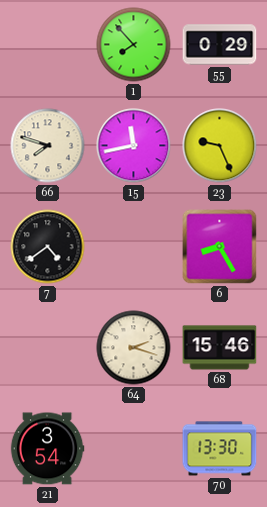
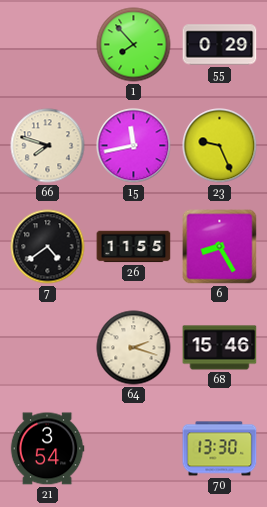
26: none -> 11:55
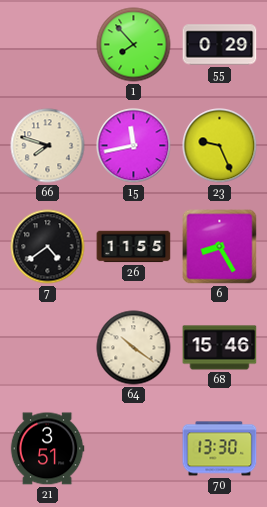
64: 2:18 -> 10:21
21: 3:54 -> 3:51
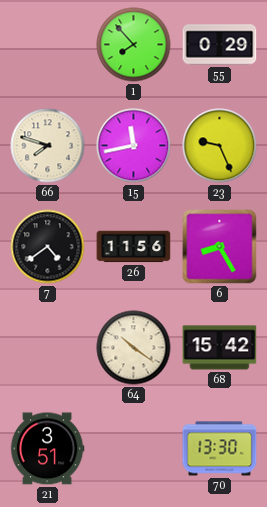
26: 11:55 -> 11:56
68: 15:46 -> 15:42
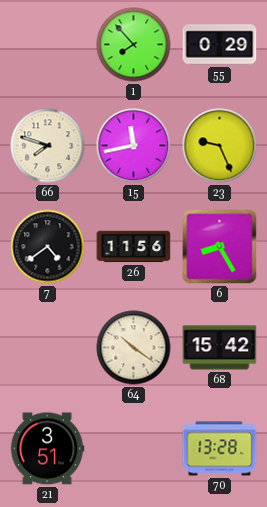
70: 13:30 -> 13:28
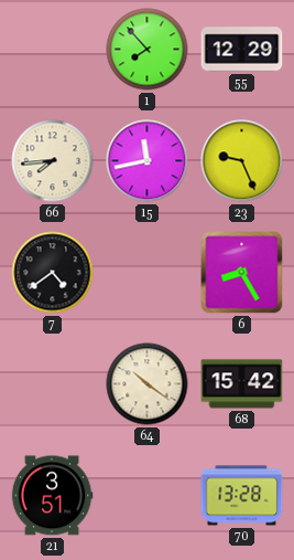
55: 0:29 -> 12:29
66: 7:48 -> 7:44
26: 11:56 -> none
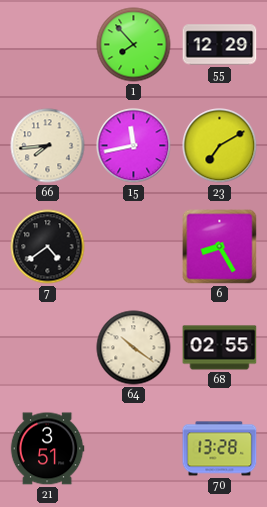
23: 9:26 -> 7:10
68: 15:42 -> 02:55
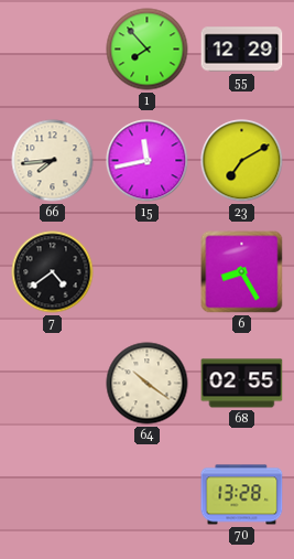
21: 3:51 -> none
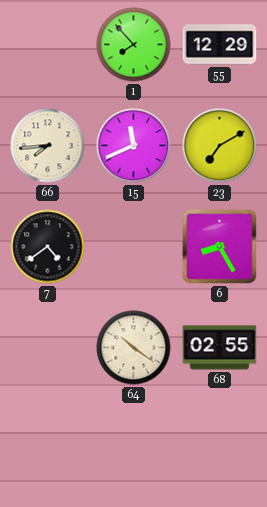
15: 11:43 -> 11:41
70: 13:28 -> none
